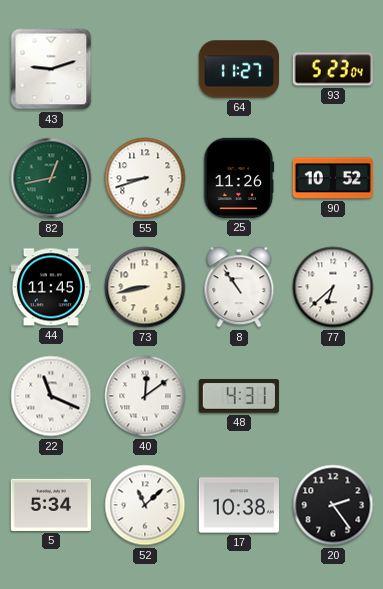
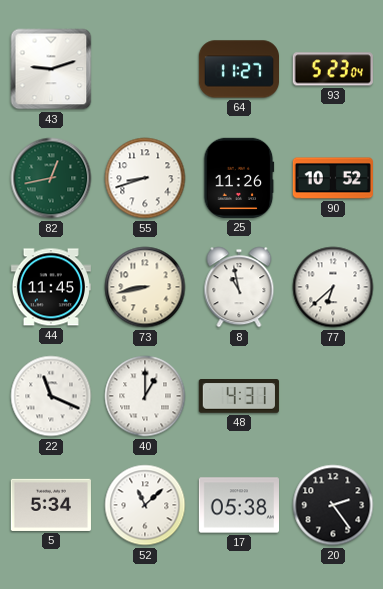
8: 10:54 -> 10:58
40: 12:09 -> 1:00
17: 10:38 -> 05:38
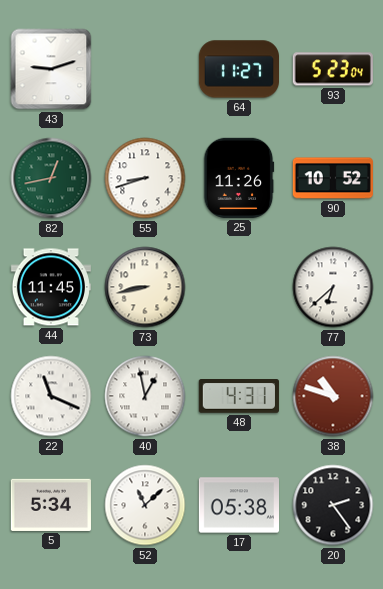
8: 10:58 -> none
40: 1:00 -> 12:58
38: none -> 10:48
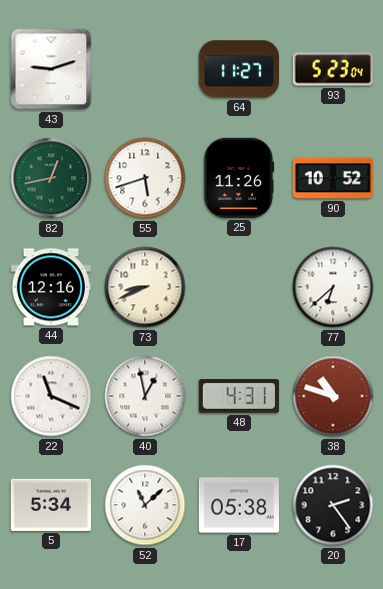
55: 8:42 -> 5:42
44: 11:45 -> 12:16
73: 8:43 -> 8:41
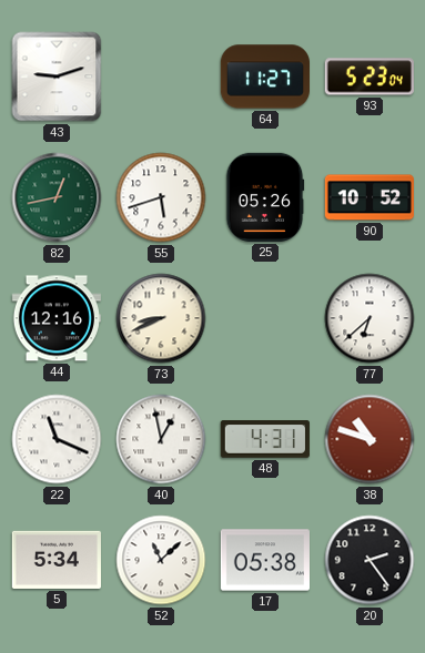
25: 11:26 -> 05:26
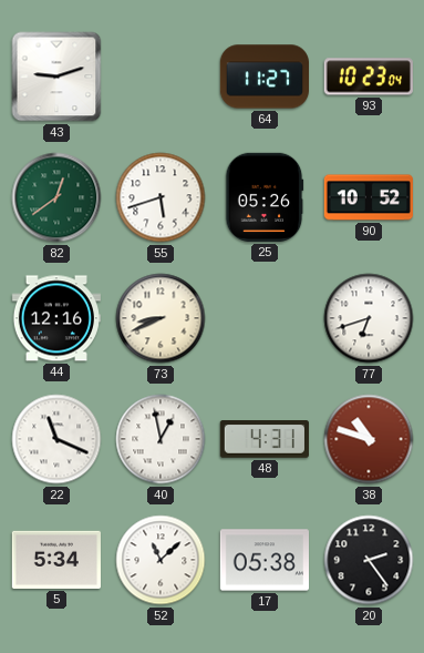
93: 5:23 -> 10:23
82: 12:43 -> 12:39
77: 6:38 -> 6:42
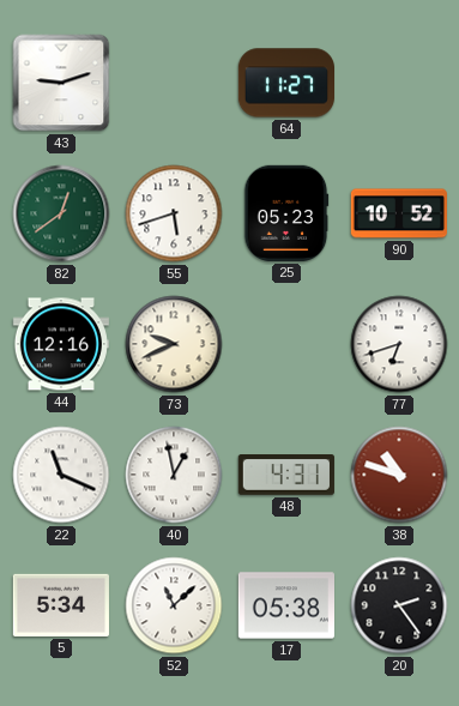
93: 10:23 -> none
25: 05:26 -> 05:23
73: 8:41 -> 9:41
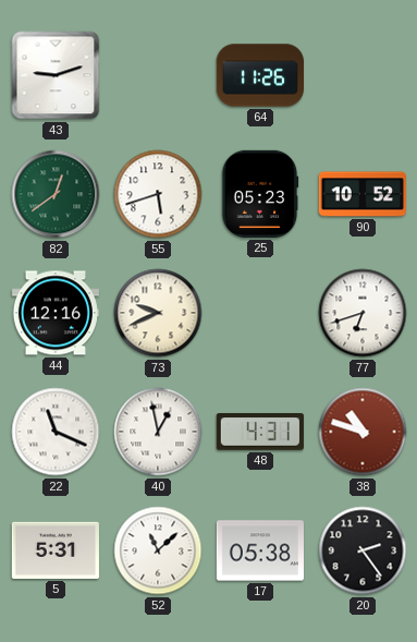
64: 11:27 -> 11:26
5: 5:34 -> 5:31
